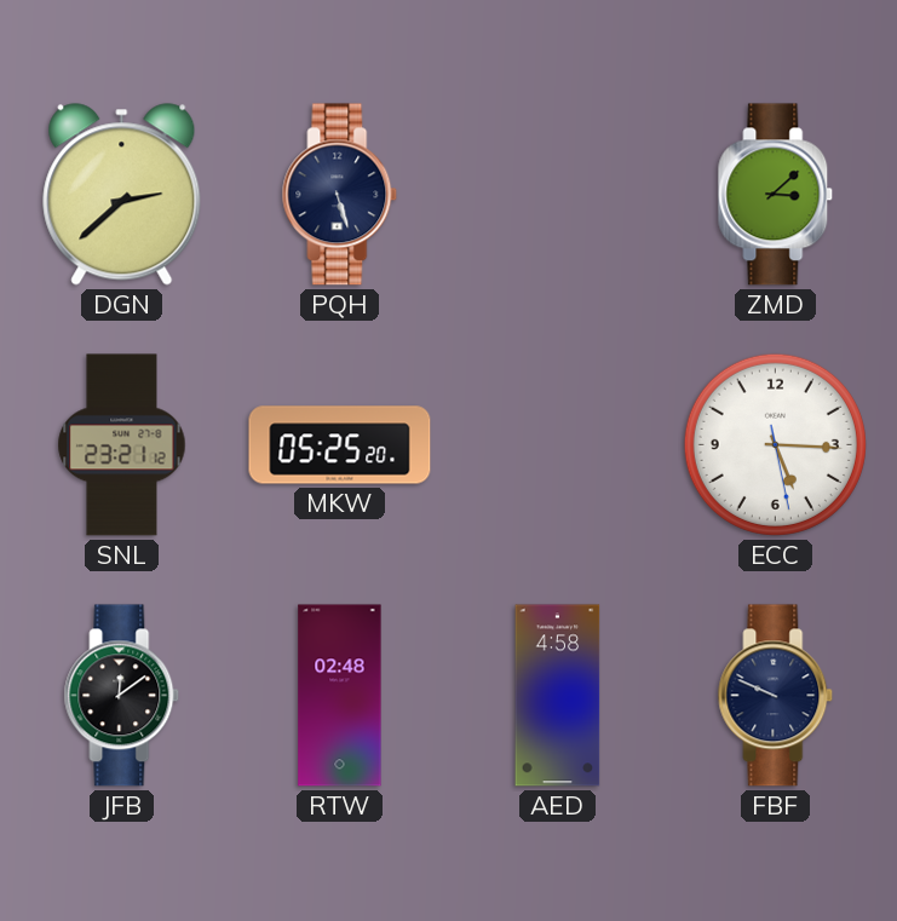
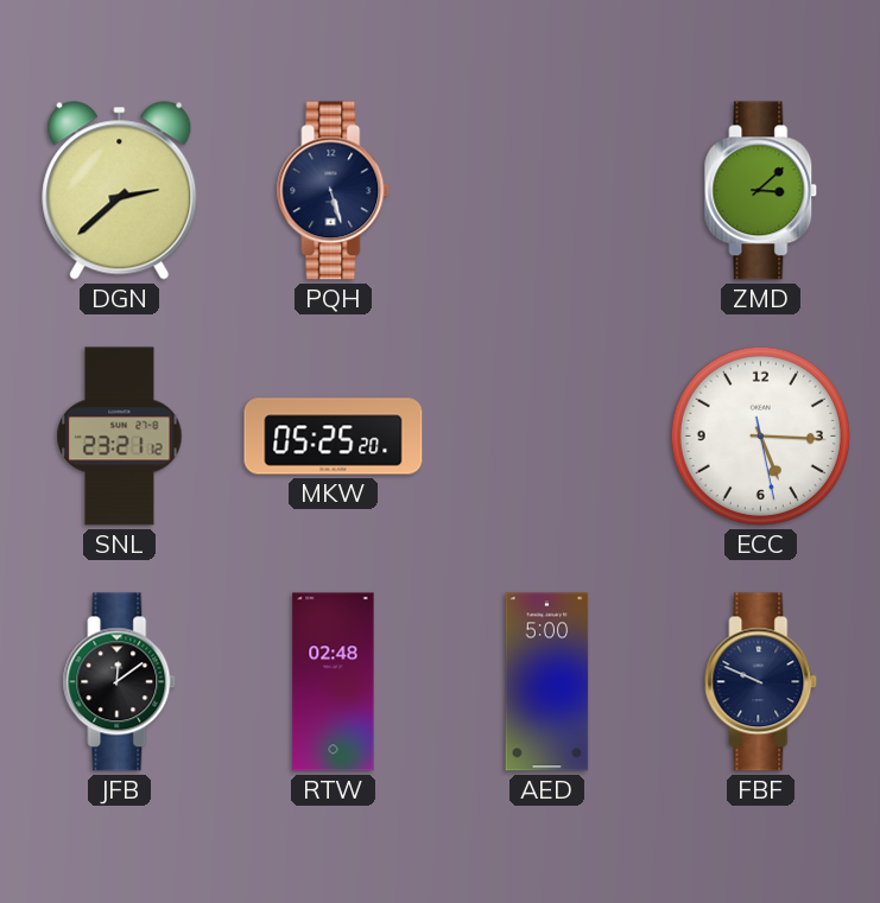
AED: 4:58 -> 5:00
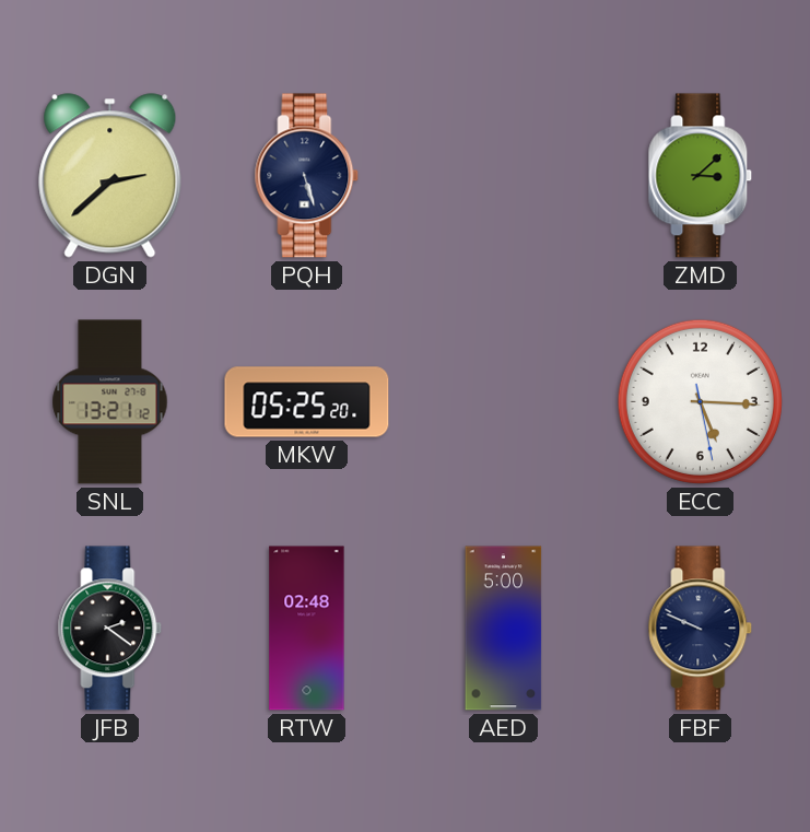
SNL: 23:21 -> 13:21
JFB: 12:09 -> 2:21
